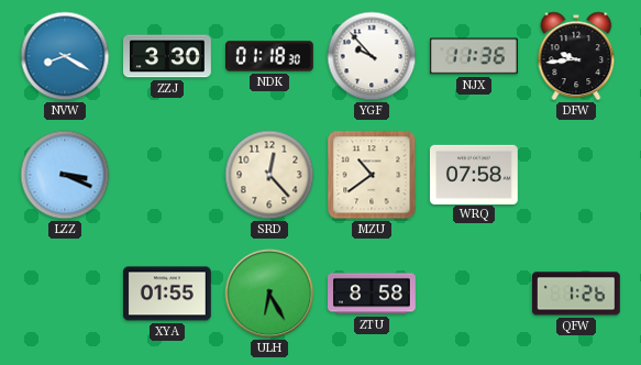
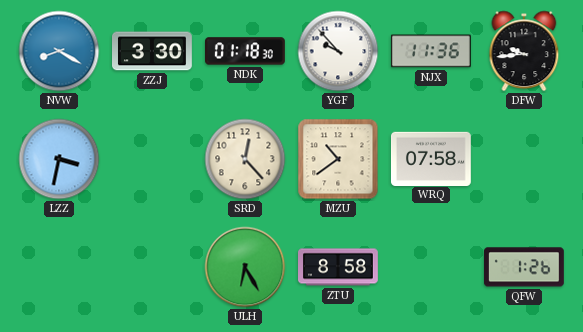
LZZ: 3:19 -> 3:32
XYA: 01:55 -> none
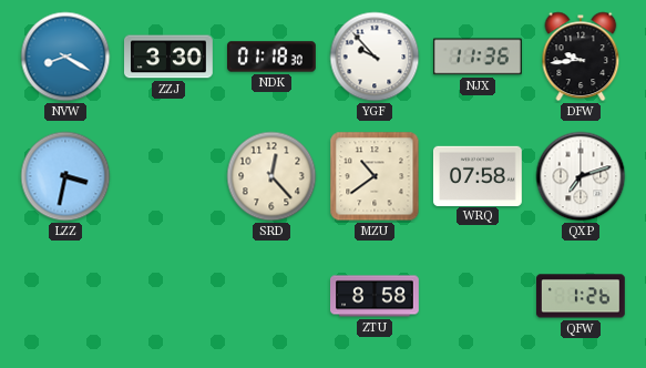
QXP: none -> 7:12
ULH: 6:25 -> none
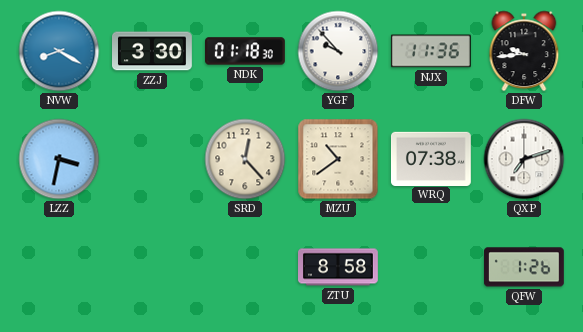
WRQ: 07:58 -> 07:38
